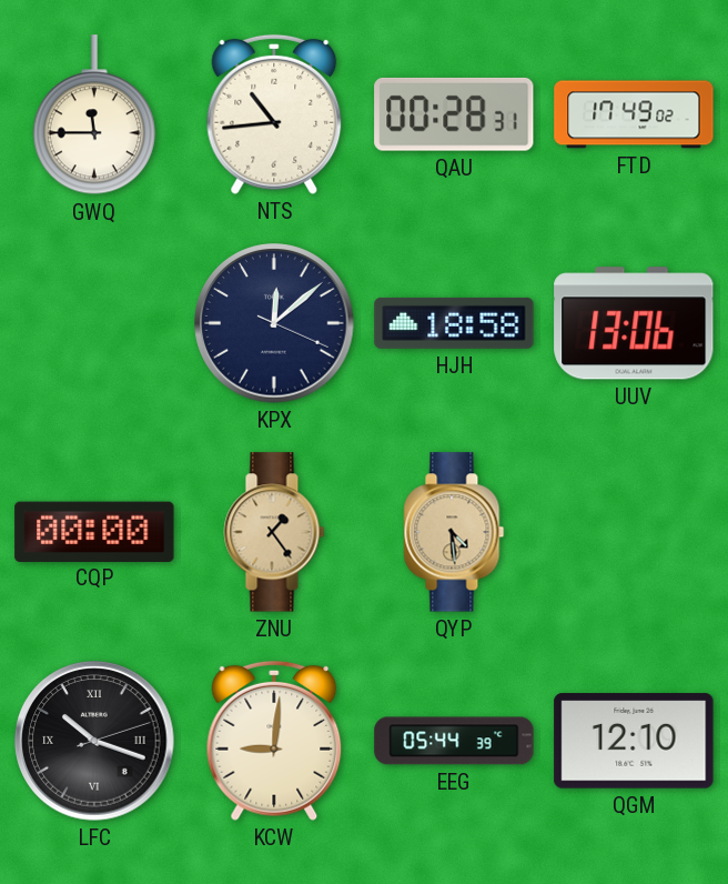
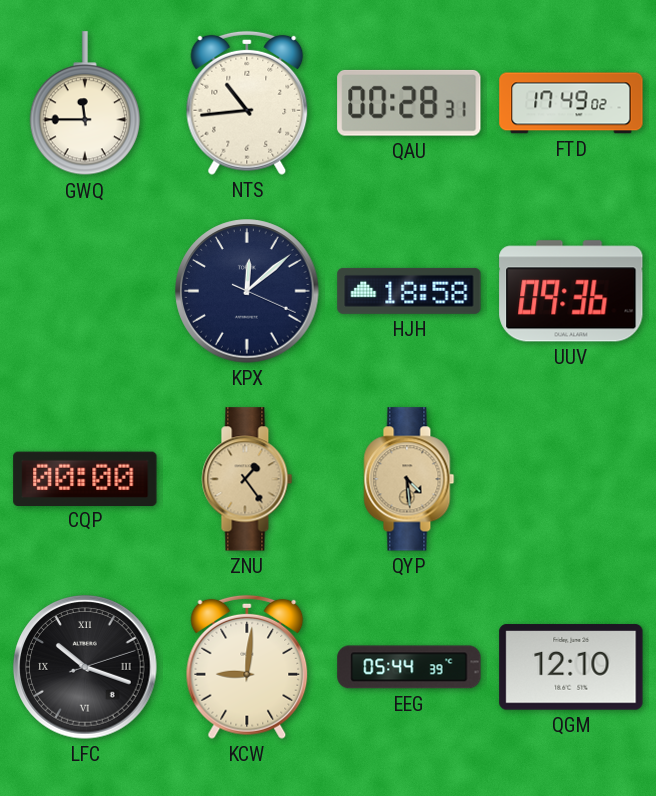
UUV: 13:06 -> 09:36
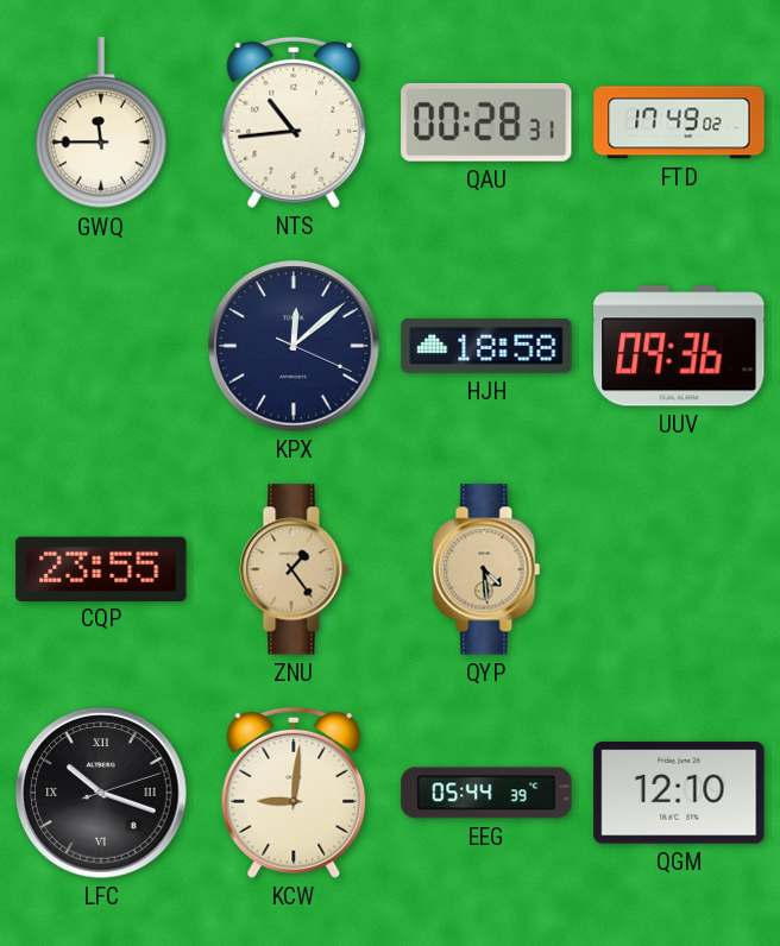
CQP: 00:00 -> 23:55
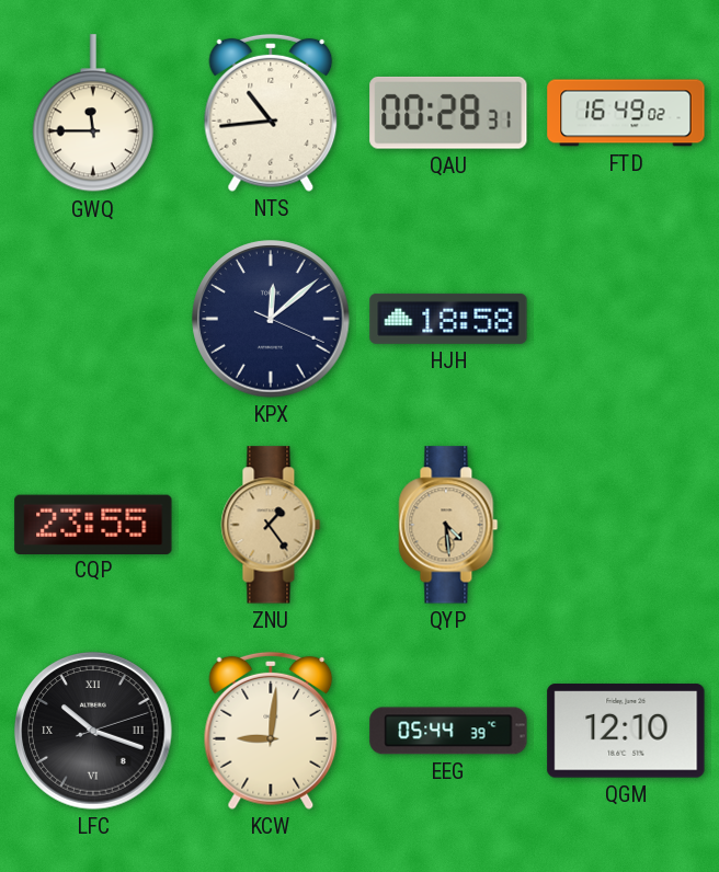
FTD: 17:49 -> 16:49
UUV: 09:36 -> none
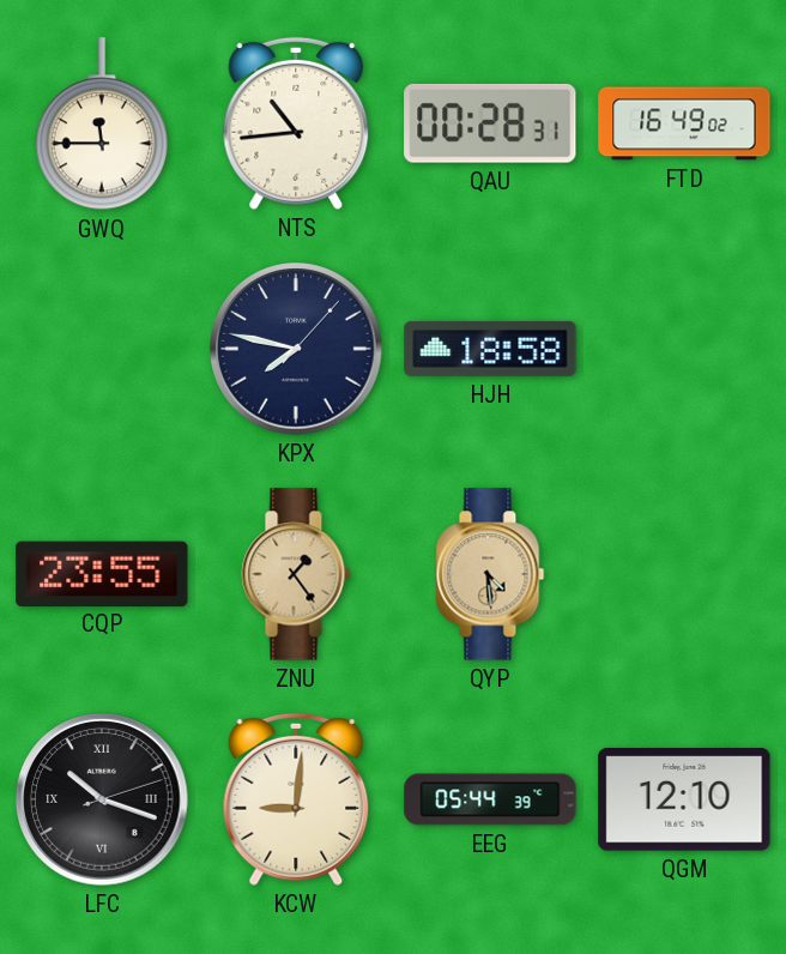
KPX: 12:08 -> 7:47
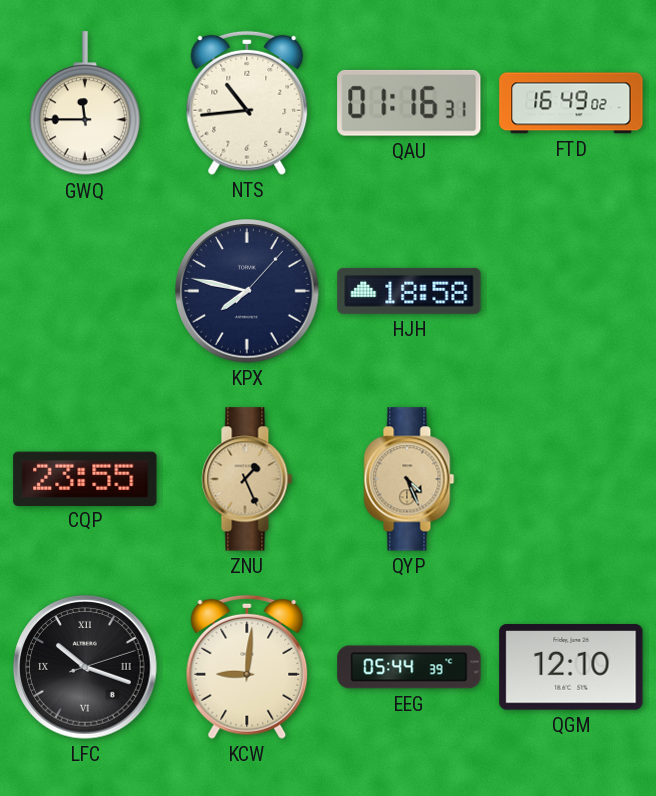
QAU: 00:28 -> 01:16
ZNU: 1:24 -> 1:26
QYP: 4:29 -> 4:26
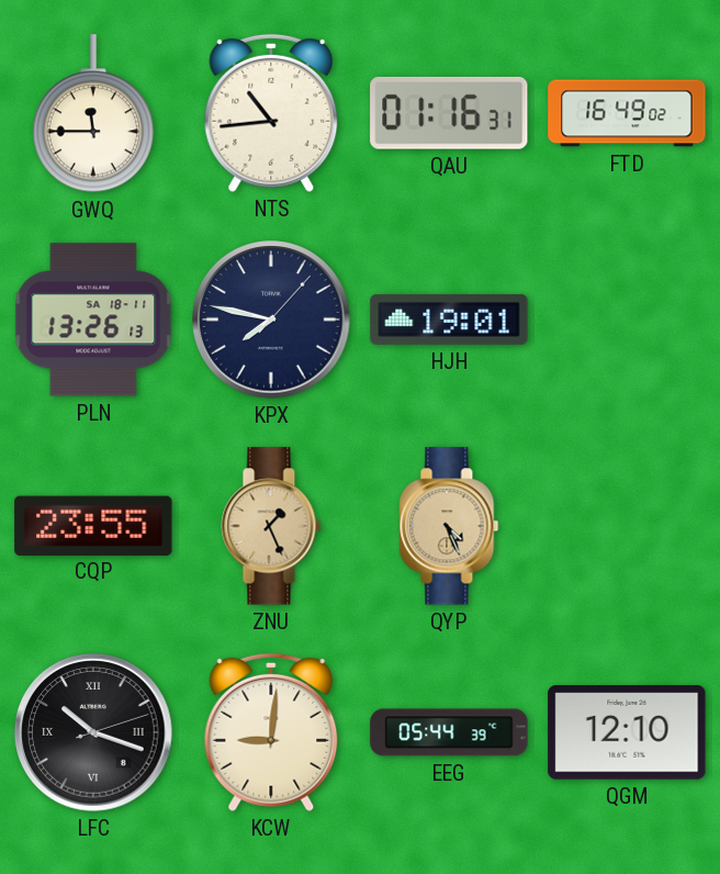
PLN: none -> 13:26
HJH: 18:58 -> 19:01
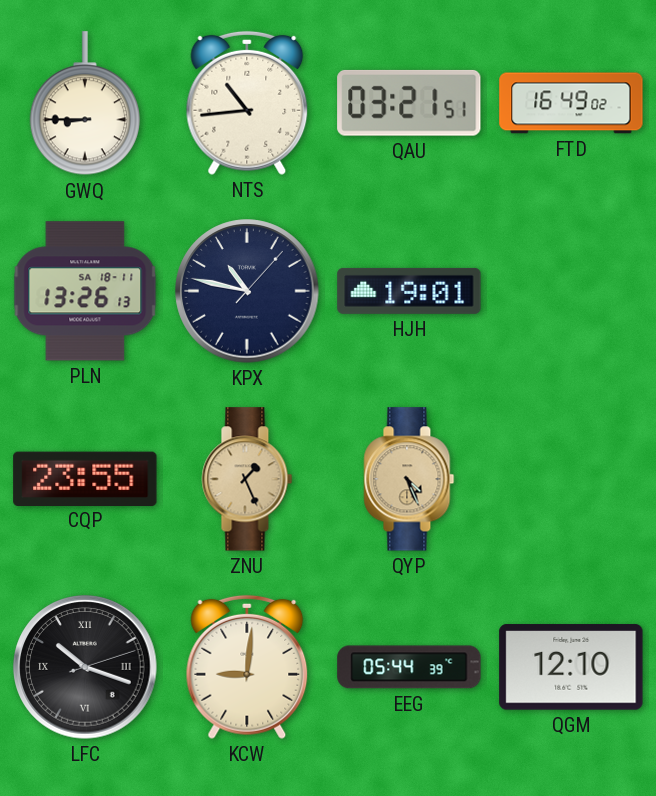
GWQ: 11:45 -> 8:45
QAU: 01:16 -> 03:21
KPX: 7:47 -> 10:47
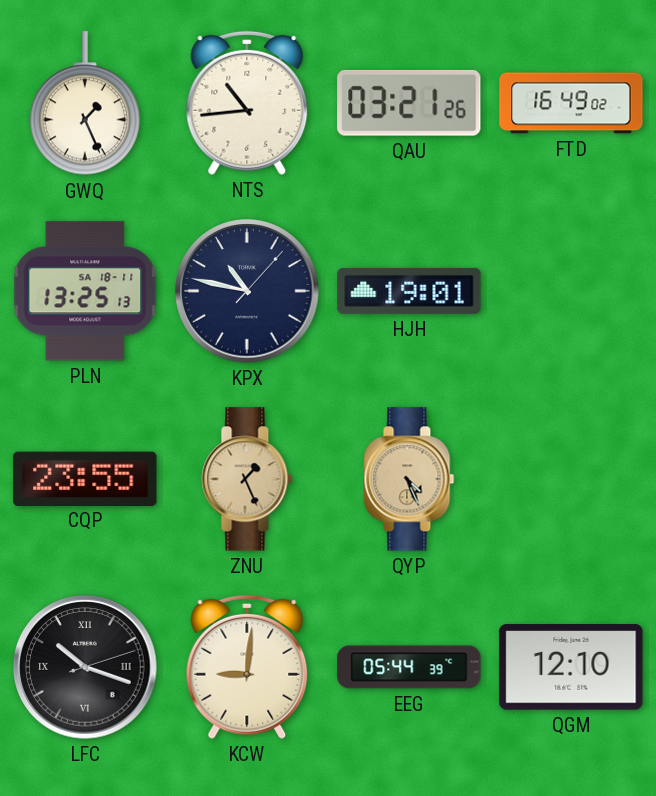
GWQ: 8:45 -> 1:26
QAU: 03:21:51 -> 03:21:26
PLN: 13:26 -> 13:25
